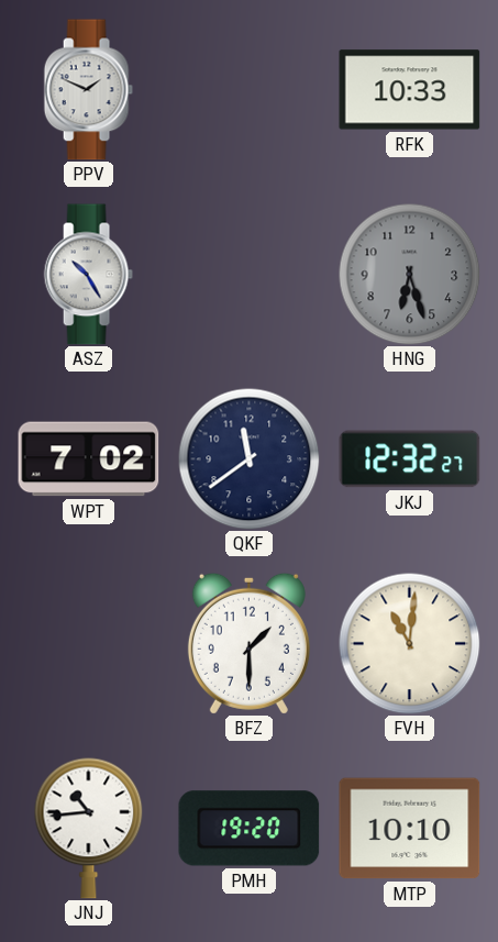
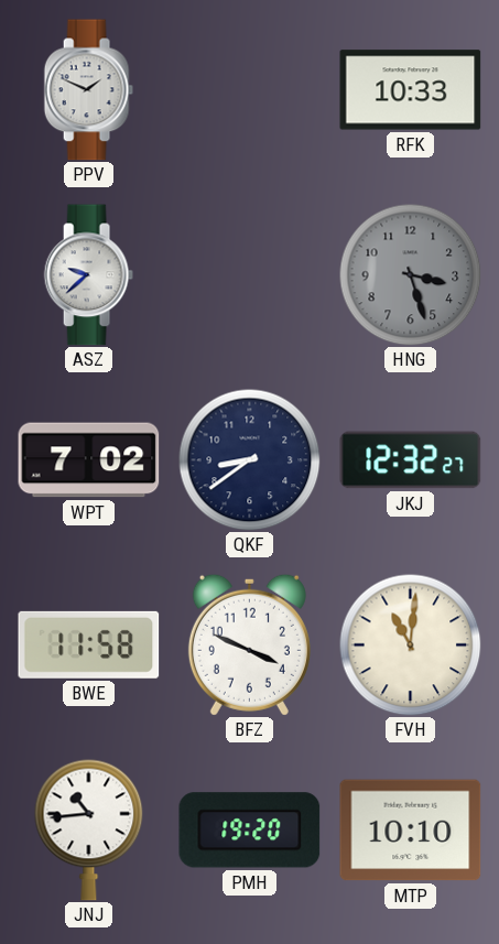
ASZ: 10:25 -> 9:38
HNG: 6:27 -> 3:27
QKF: 11:39 -> 8:39
BWE: none -> 11:58
BFZ: 1:30 -> 3:49
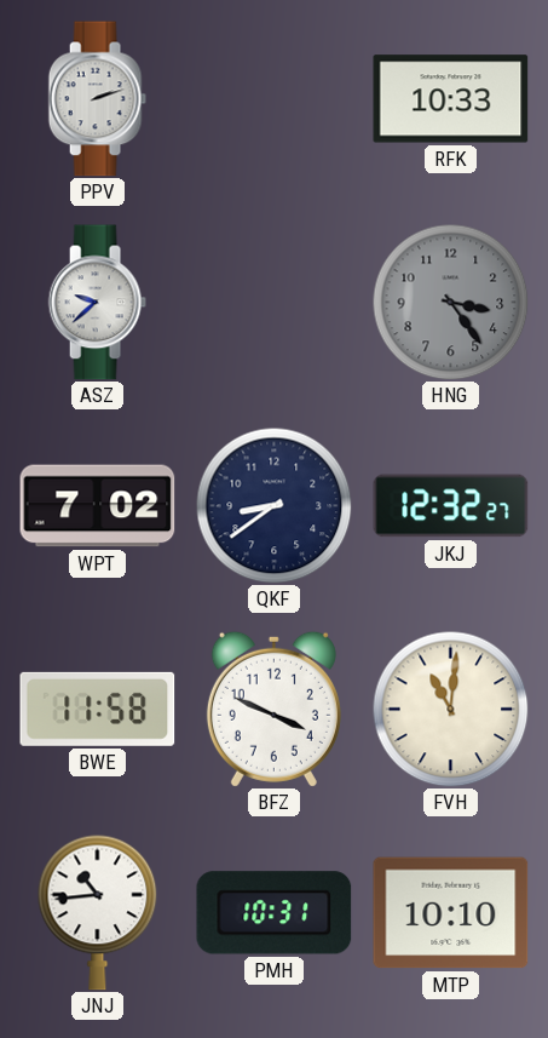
PPV: 1:49 -> 2:12
HNG: 3:27 -> 3:24
PMH: 19:20 -> 10:31
